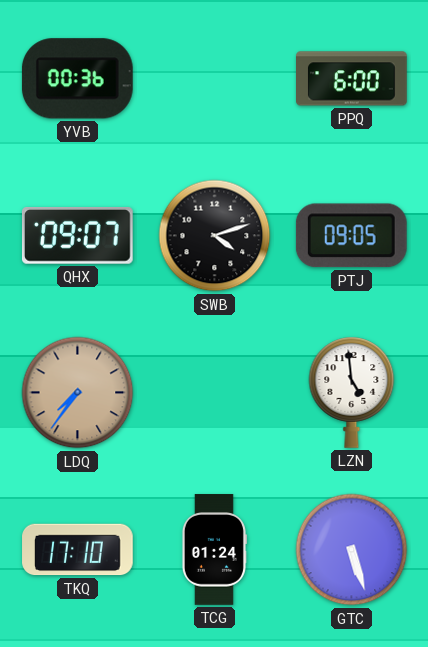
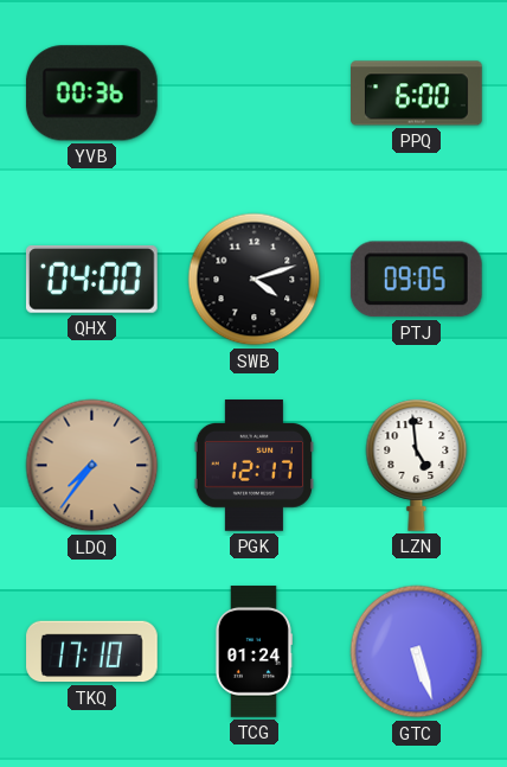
QHX: 09:07 -> 04:00
PGK: none -> 12:17
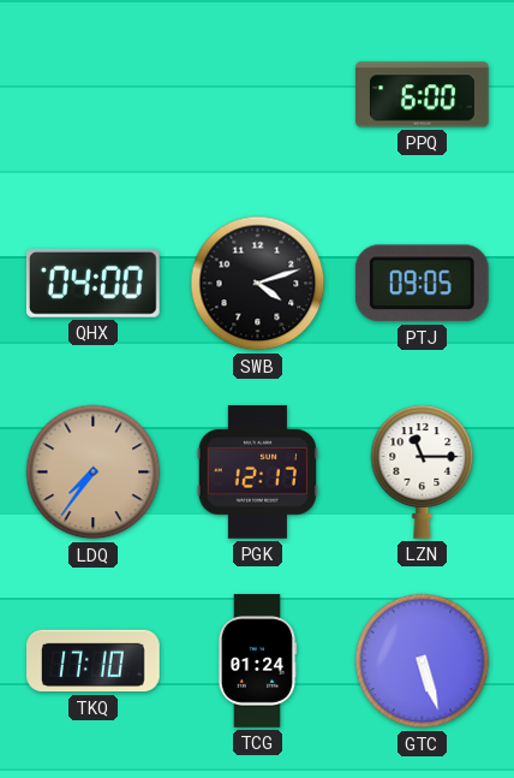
YVB: 00:36 -> none
LZN: 4:59 -> 11:15
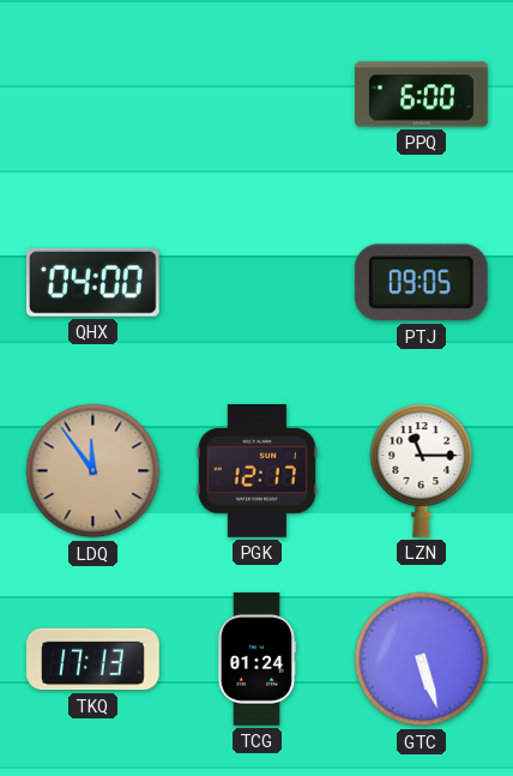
SWB: 4:12 -> none
LDQ: 7:36 -> 11:54
TKQ: 17:10 -> 17:13
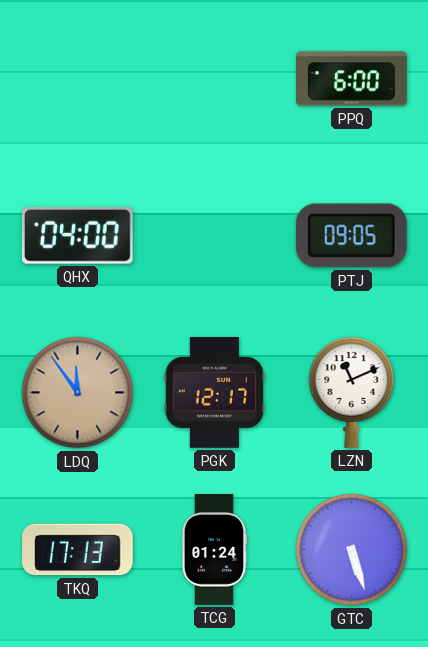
LZN: 11:15 -> 11:11
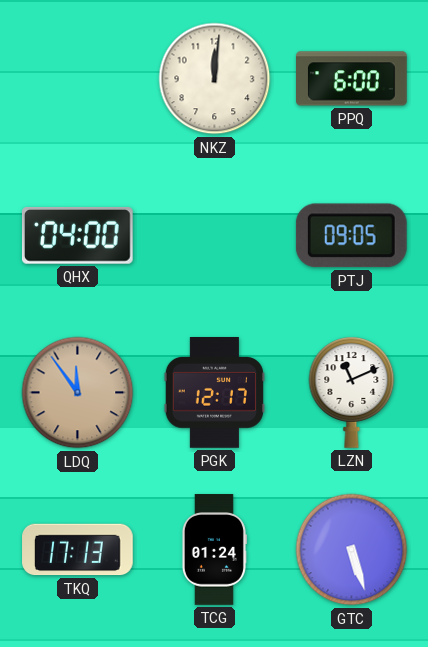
NKZ: none -> 12:01
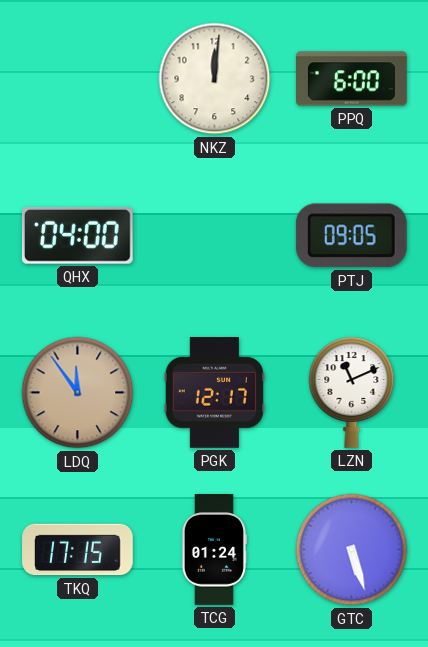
TKQ: 17:13 -> 17:15
